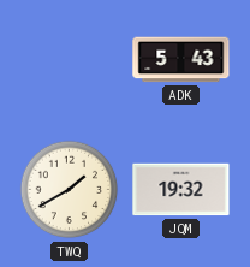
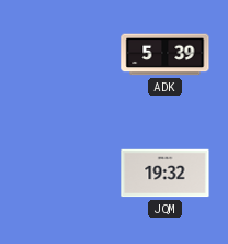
ADK: 5:43 -> 5:39
TWQ: 1:40 -> none
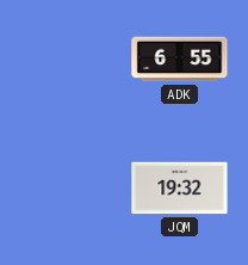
ADK: 5:39 -> 6:55
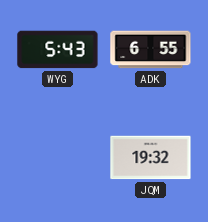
WYG: none -> 5:43
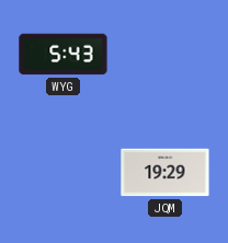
ADK: 6:55 -> none
JQM: 19:32 -> 19:29
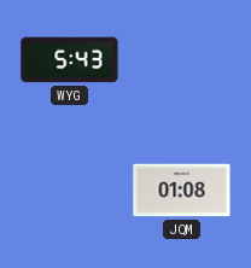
JQM: 19:29 -> 01:08
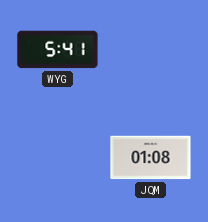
WYG: 5:43 -> 5:41
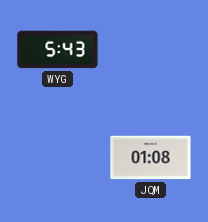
WYG: 5:41 -> 5:43
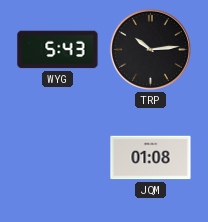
TRP: none -> 10:14
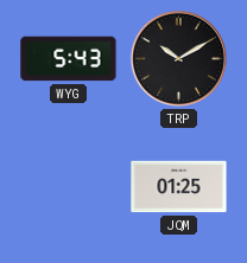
TRP: 10:14 -> 10:10
JQM: 01:08 -> 01:25
